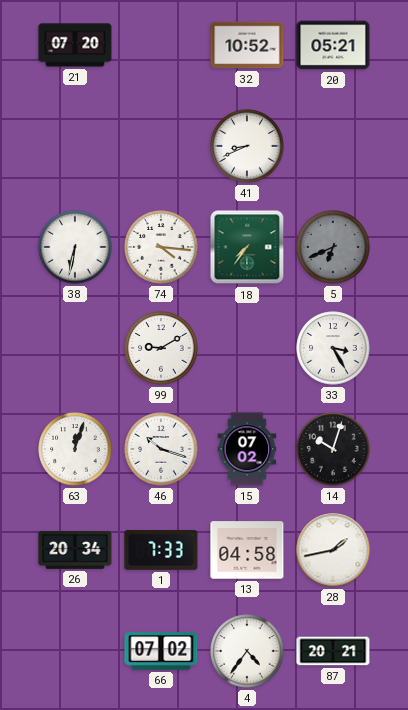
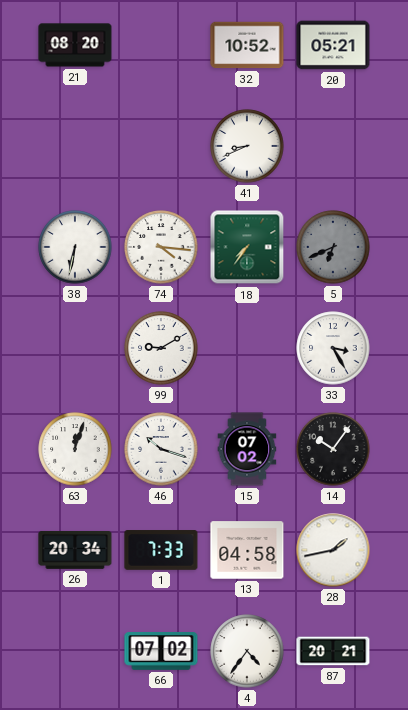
21: 07:20 -> 08:20
14: 10:03 -> 10:06
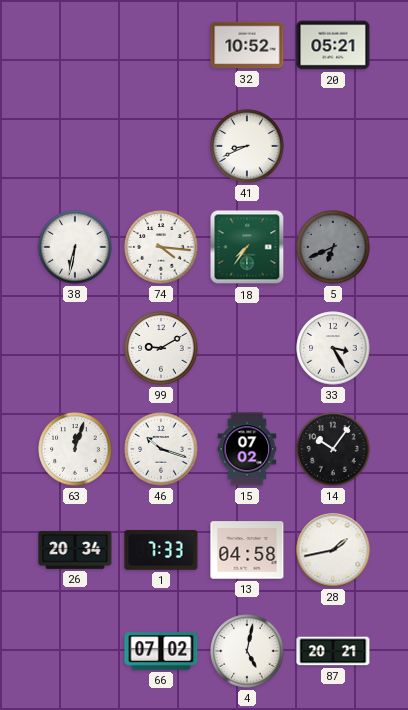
21: 08:20 -> none
4: 4:36 -> 5:02
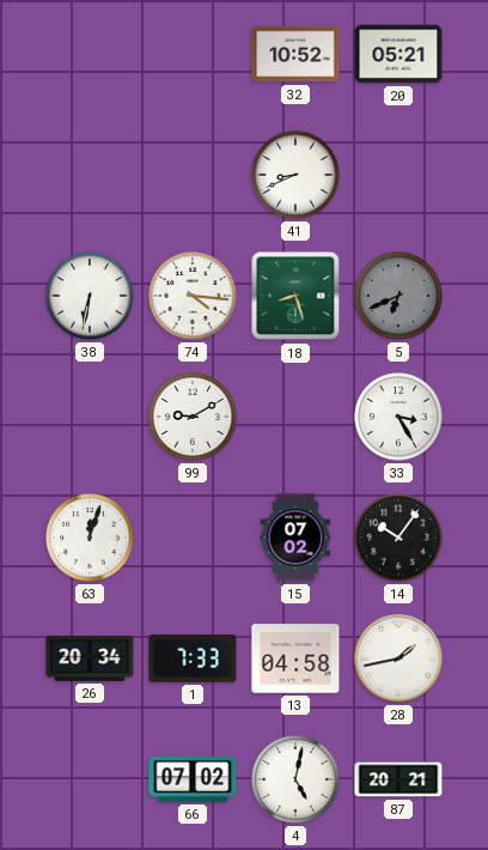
18: 7:36 -> 8:27
46: 10:18 -> none
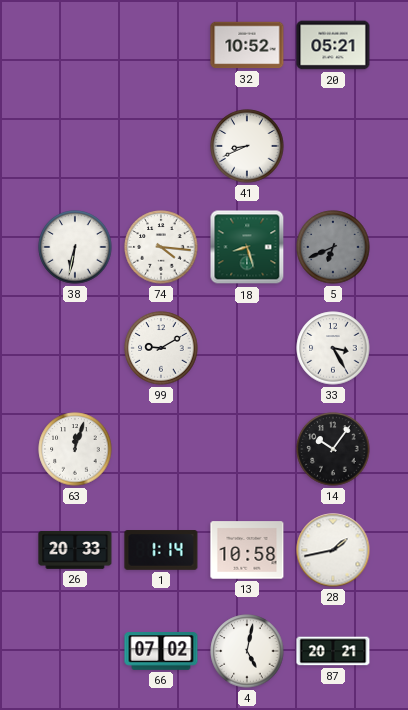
15: 07:02 -> none
26: 20:34 -> 20:33
1: 7:33 -> 1:14
13: 04:58 -> 10:58
